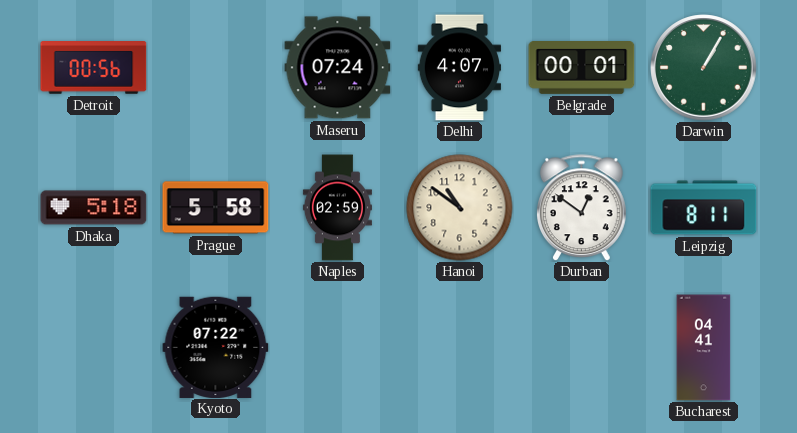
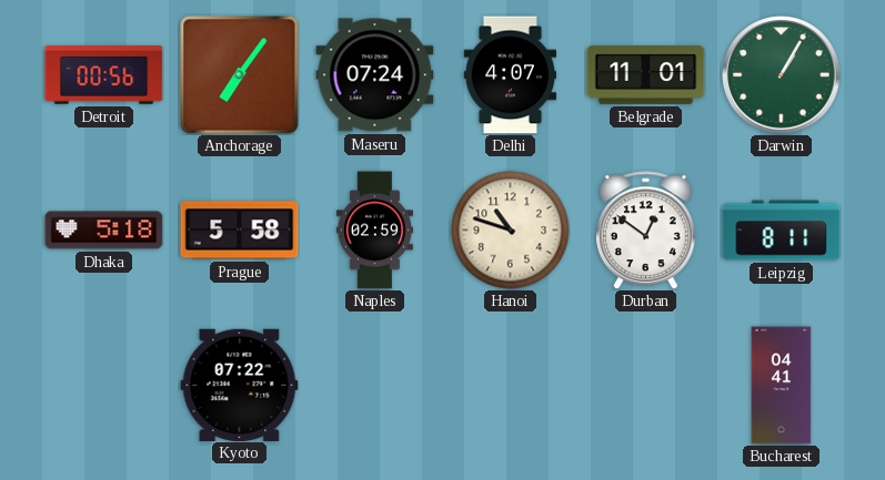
Anchorage: none -> 7:06
Belgrade: 00:01 -> 11:01
Hanoi: 10:51 -> 10:48
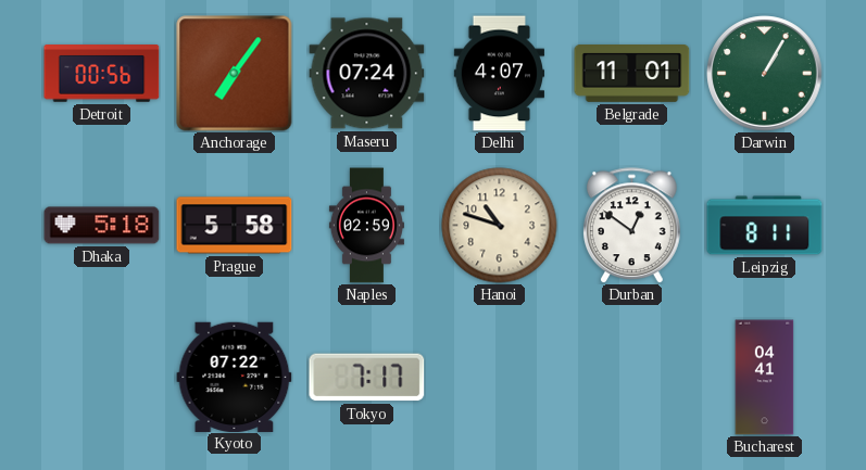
Tokyo: none -> 7:17
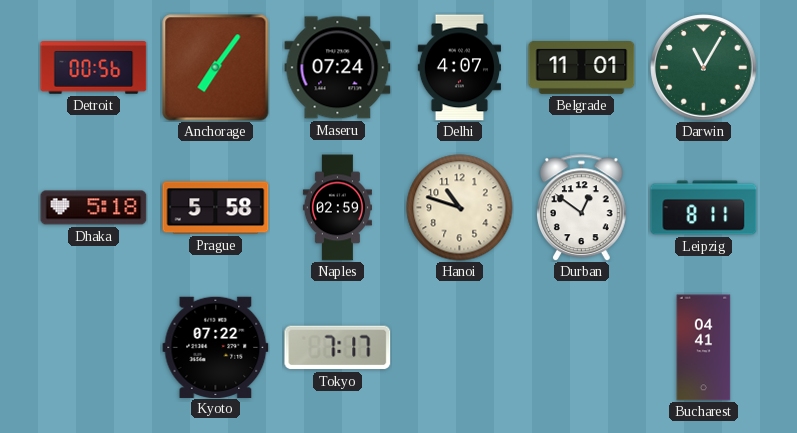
Darwin: 1:05 -> 11:05
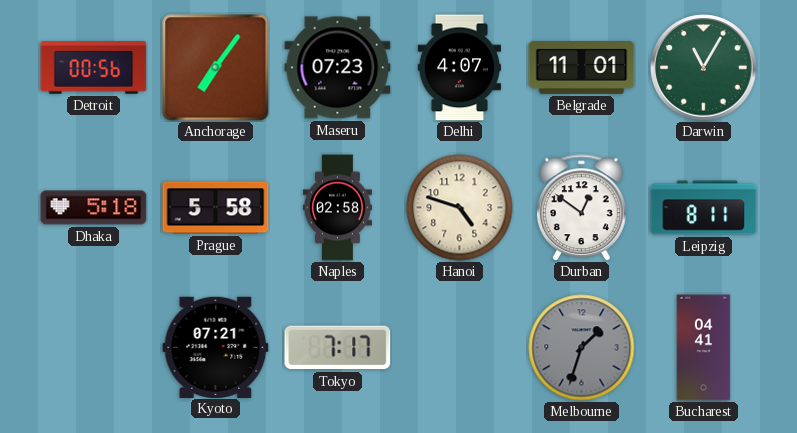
Maseru: 07:24 -> 07:23
Naples: 02:59 -> 02:58
Hanoi: 10:48 -> 4:48
Kyoto: 07:22 -> 07:21
Melbourne: none -> 1:33
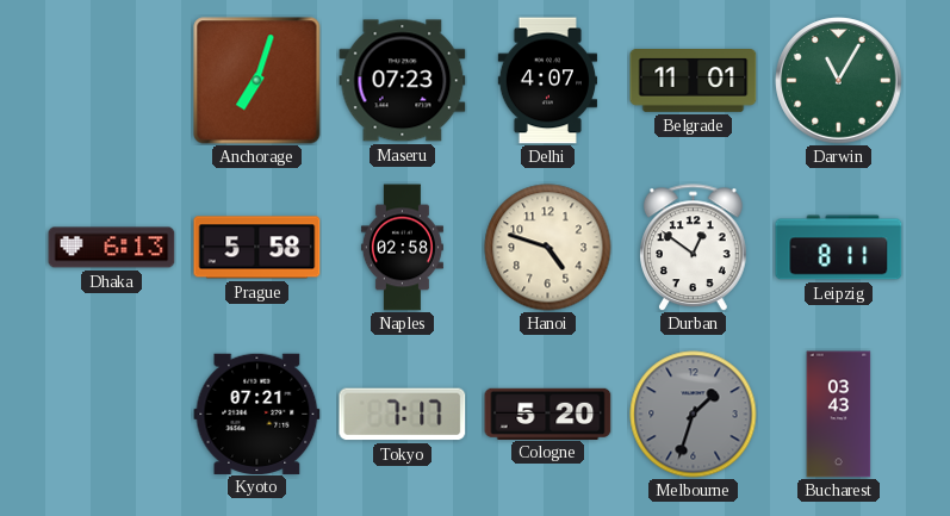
Detroit: 00:56 -> none
Anchorage: 7:06 -> 7:03
Dhaka: 5:18 -> 6:13
Cologne: none -> 5:20
Bucharest: 04:41 -> 03:43
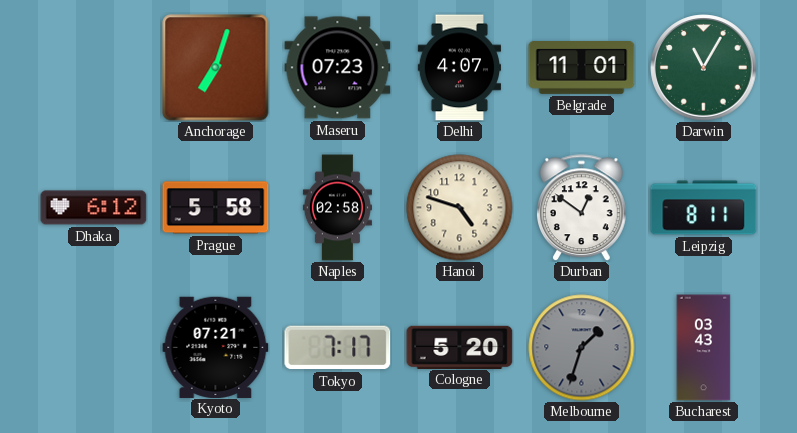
Dhaka: 6:13 -> 6:12
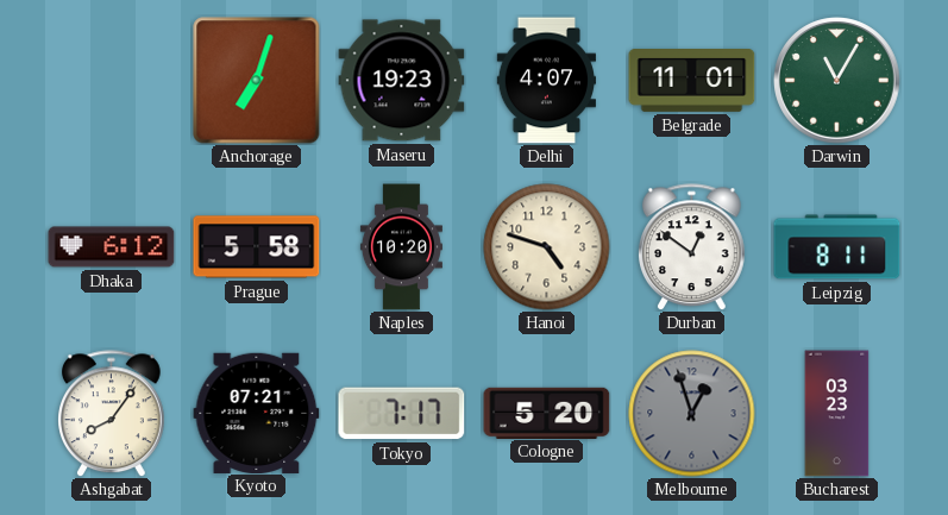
Maseru: 07:23 -> 19:23
Naples: 02:58 -> 10:20
Ashgabat: none -> 8:06
Melbourne: 1:33 -> 12:57
Bucharest: 03:43 -> 03:23
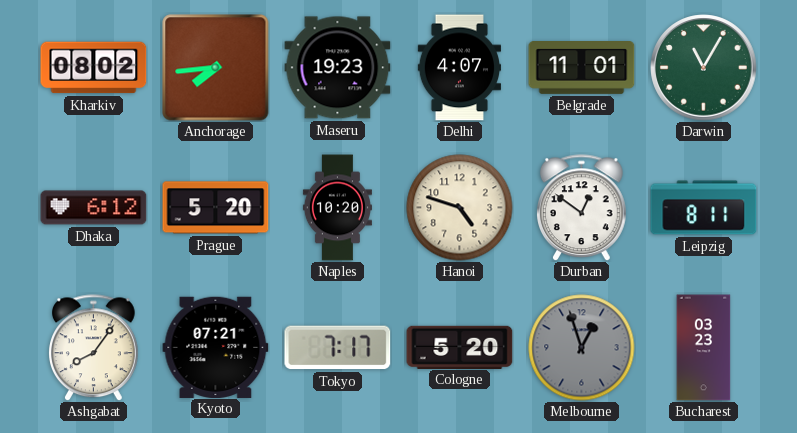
Kharkiv: none -> 08:02
Anchorage: 7:03 -> 7:44
Prague: 5:58 -> 5:20
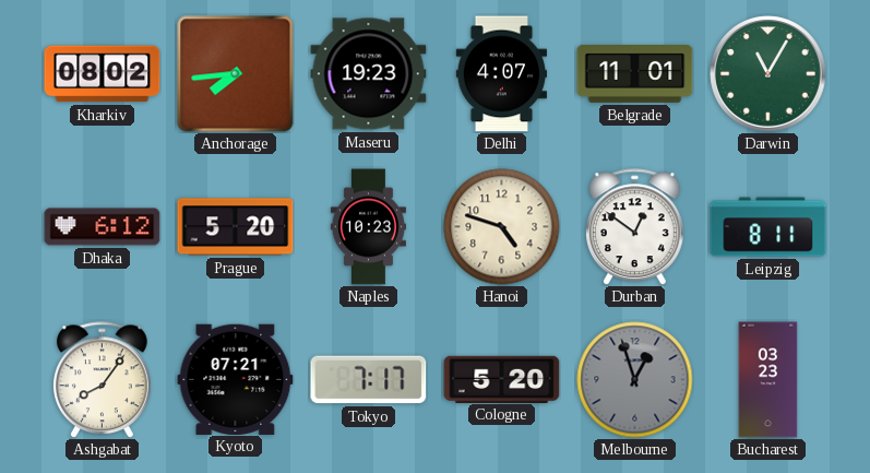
Naples: 10:20 -> 10:23
